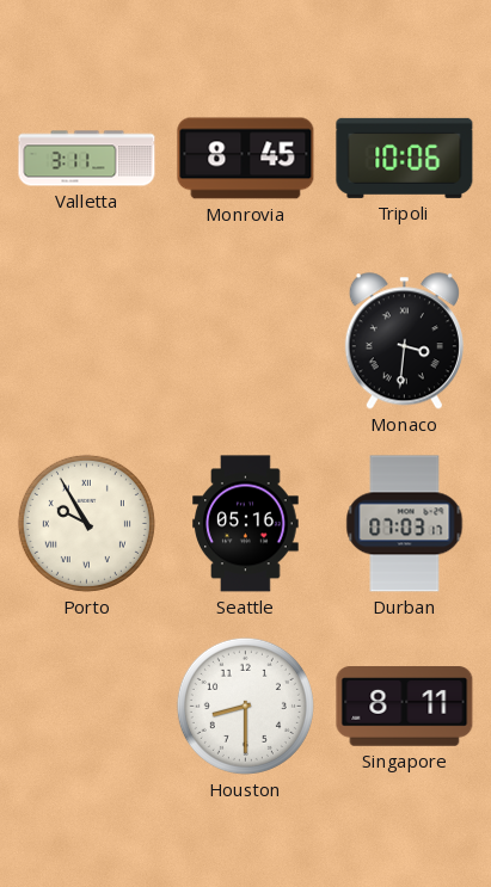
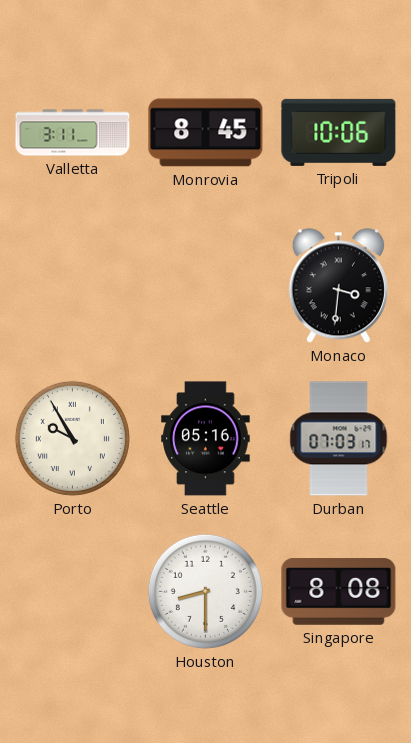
Singapore: 8:11 -> 8:08
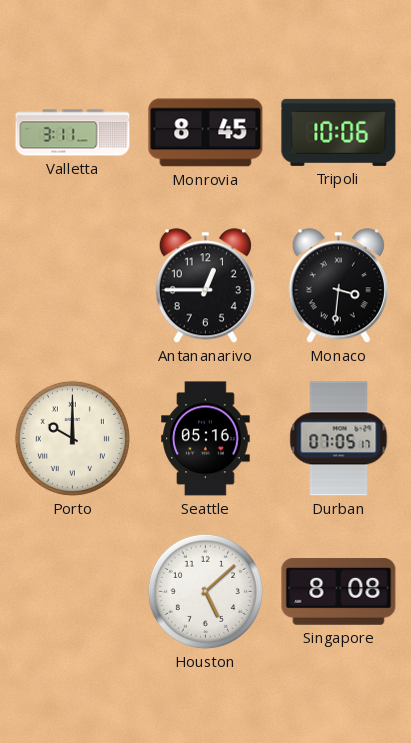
Antananarivo: none -> 12:45
Porto: 9:55 -> 10:00
Durban: 07:03 -> 07:05
Houston: 8:30 -> 5:08
